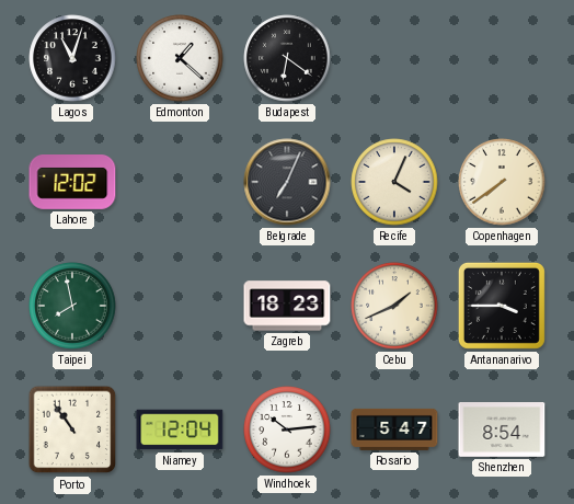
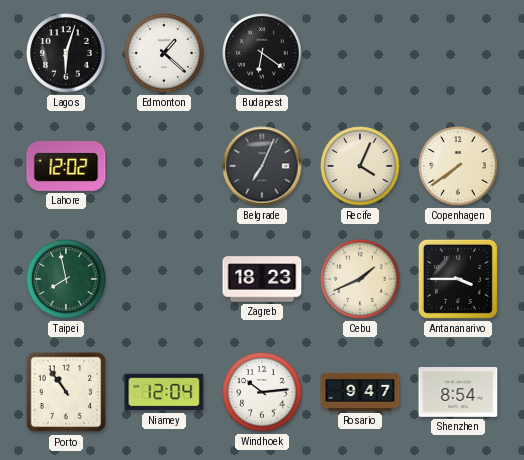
Lagos: 11:03 -> 6:03
Rosario: 5:47 -> 9:47
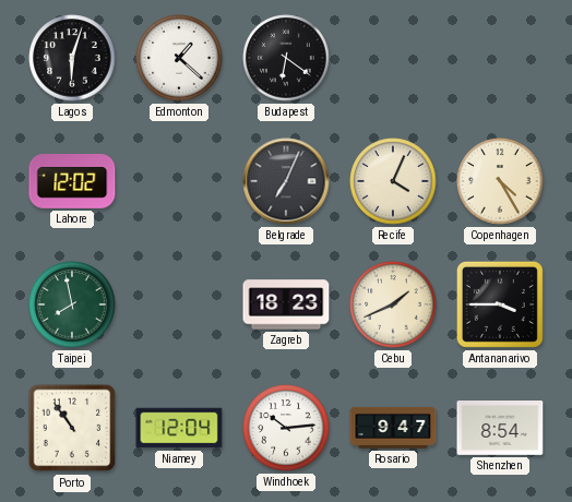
Copenhagen: 7:39 -> 4:25
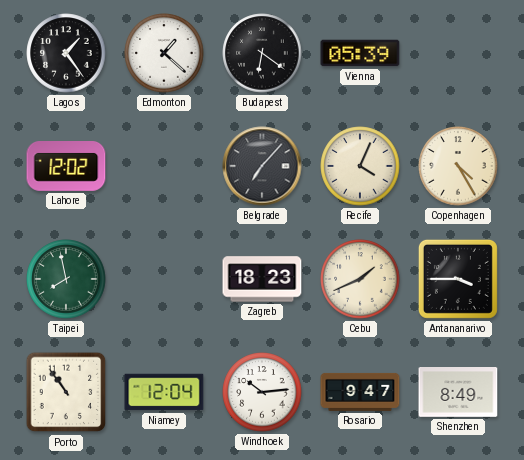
Lagos: 6:03 -> 1:24
Vienna: none -> 05:39
Belgrade: 7:04 -> 7:07
Shenzhen: 8:54 -> 8:49
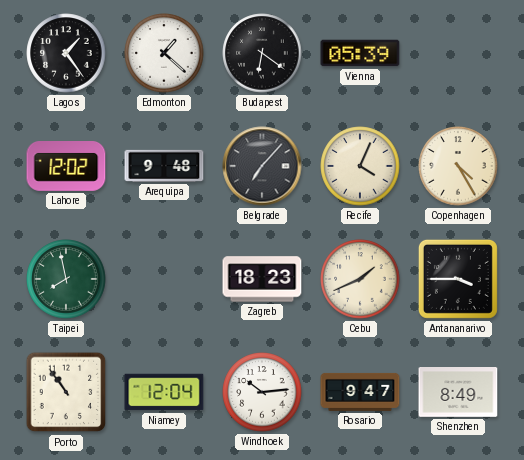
Arequipa: none -> 9:48
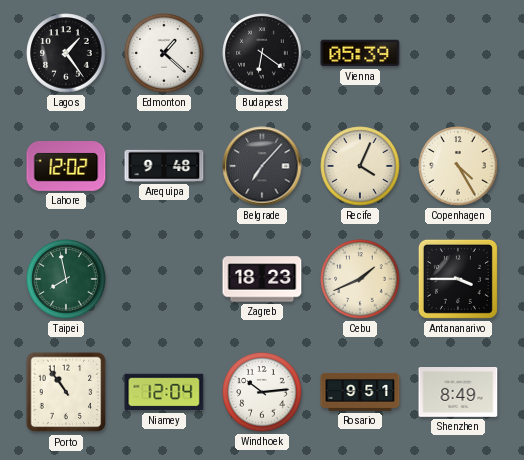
Rosario: 9:47 -> 9:51
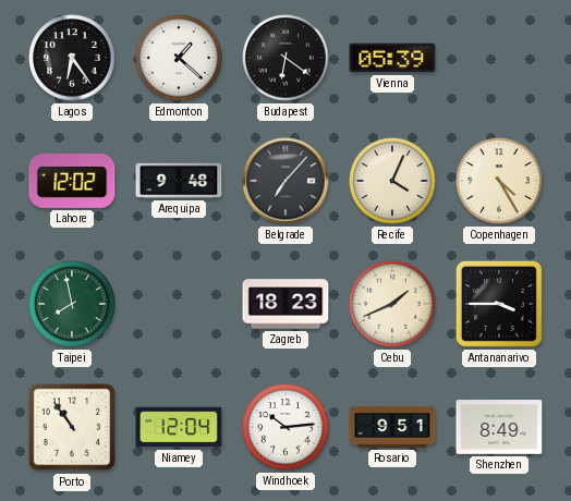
Lagos: 1:24 -> 6:24
